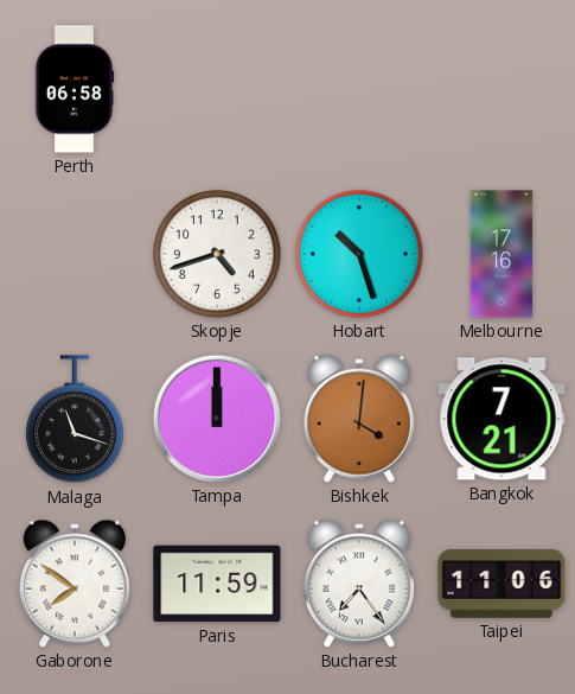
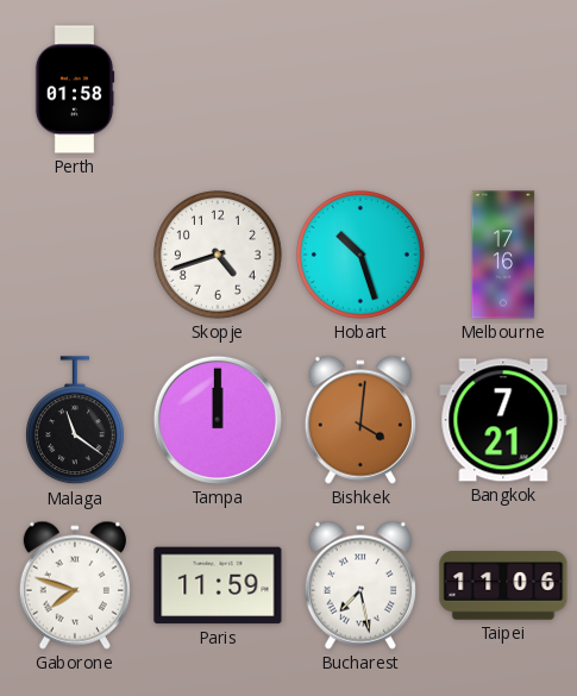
Perth: 06:58 -> 01:58
Malaga: 11:18 -> 11:21
Gaborone: 7:51 -> 7:48
Bucharest: 7:24 -> 7:28
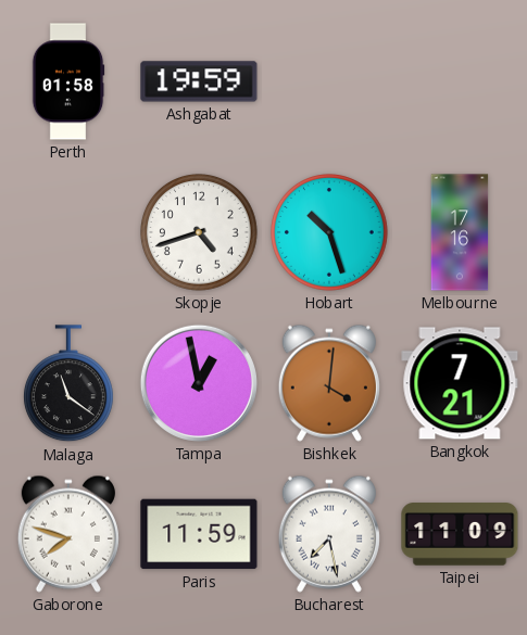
Ashgabat: none -> 19:59
Tampa: 12:00 -> 12:58
Taipei: 11:06 -> 11:09
